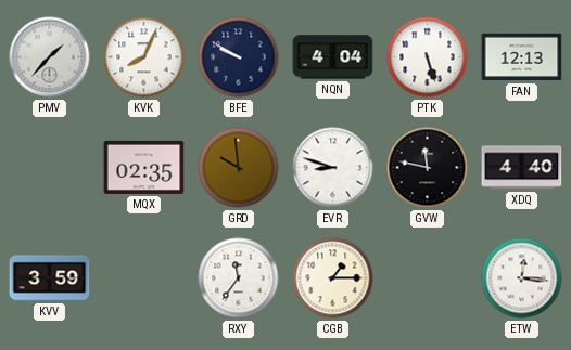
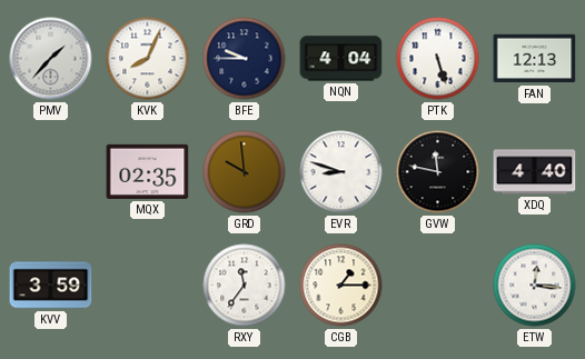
BFE: 9:50 -> 9:45
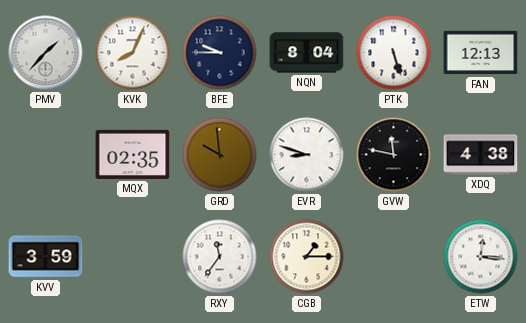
NQN: 4:04 -> 8:04
XDQ: 4:40 -> 4:38
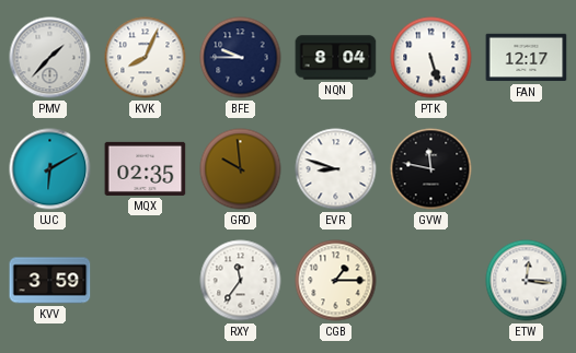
FAN: 12:13 -> 12:17
UJC: none -> 6:10
XDQ: 4:38 -> none
